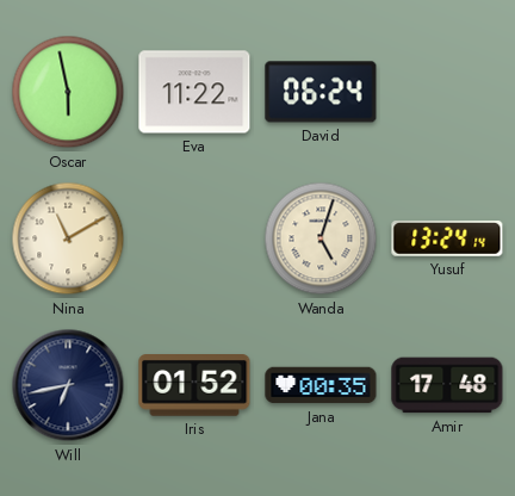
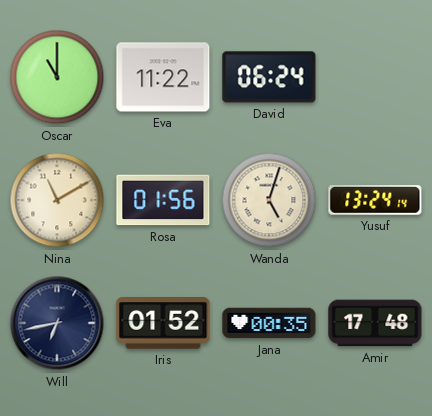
Oscar: 5:58 -> 11:00
Rosa: none -> 01:56
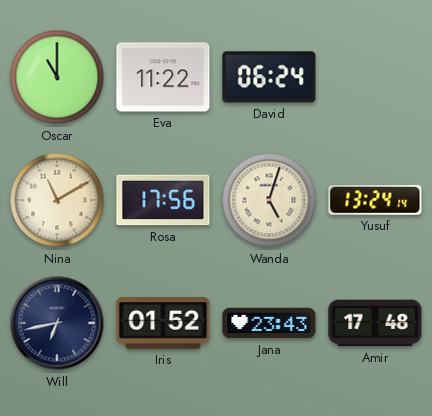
Rosa: 01:56 -> 17:56
Jana: 00:35 -> 23:43
